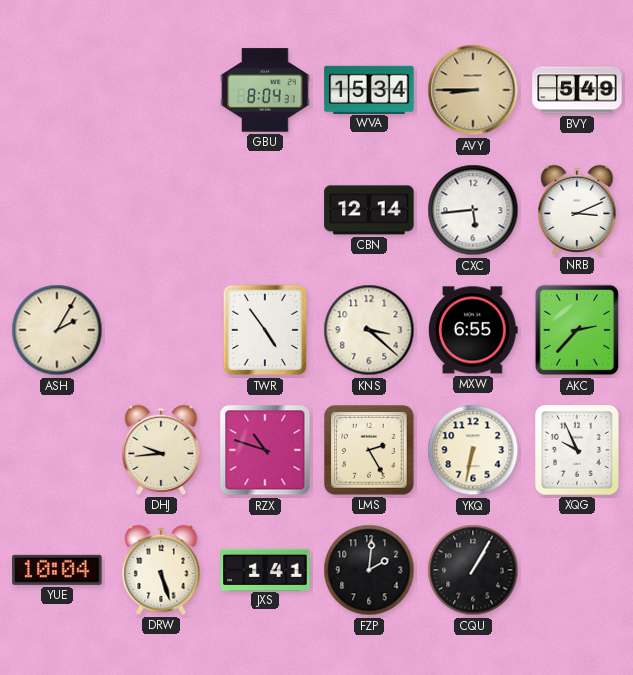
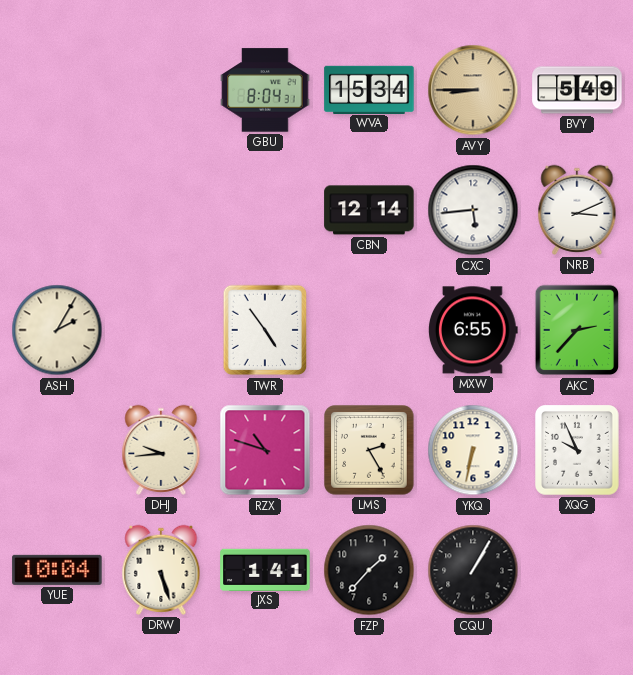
KNS: 3:22 -> none
FZP: 2:01 -> 1:37
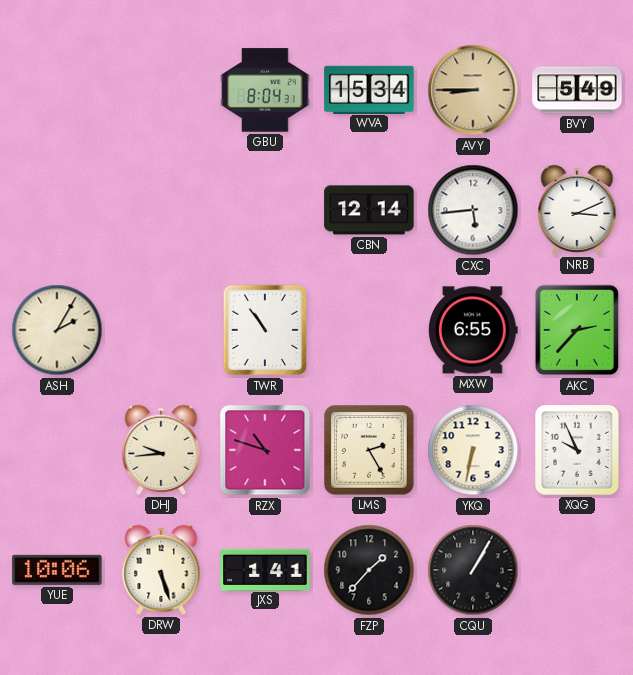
TWR: 4:54 -> 10:54
YUE: 10:04 -> 10:06
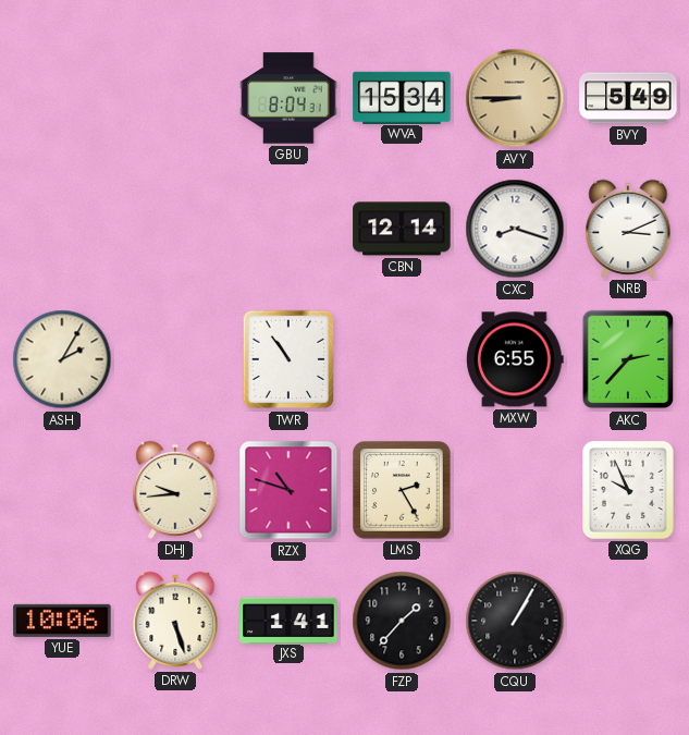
CXC: 5:44 -> 8:18
YKQ: 6:32 -> none
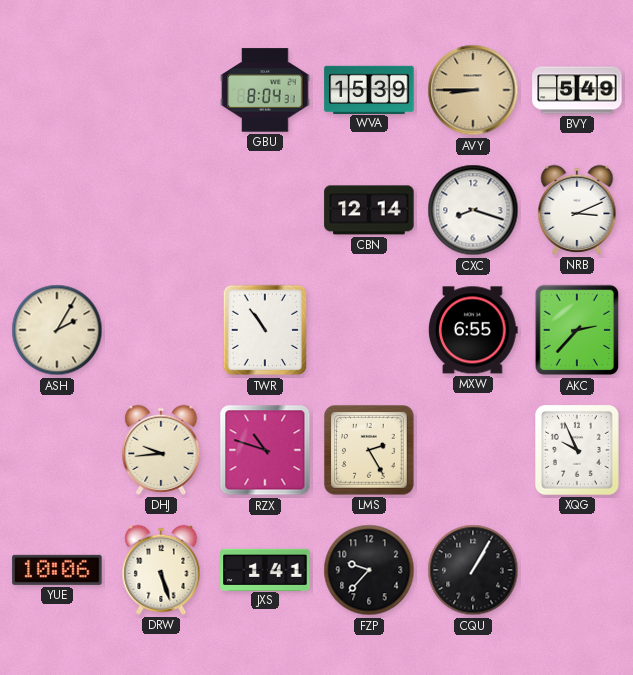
WVA: 15:34 -> 15:39
FZP: 1:37 -> 9:37
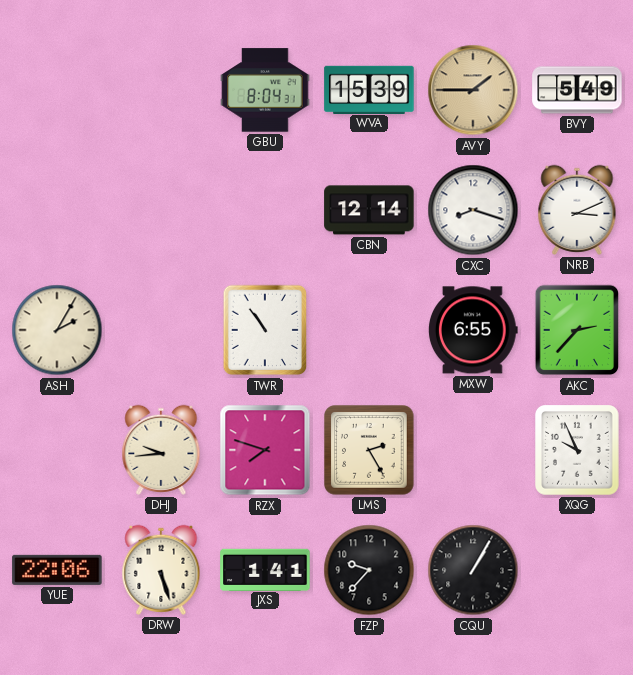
AVY: 8:45 -> 1:45
RZX: 10:48 -> 7:48
YUE: 10:06 -> 22:06
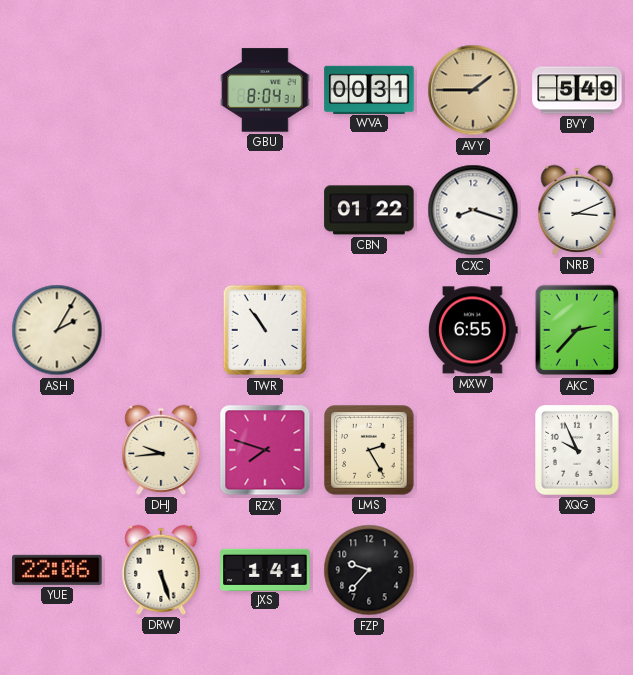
WVA: 15:39 -> 00:31
CBN: 12:14 -> 01:22
CQU: 1:05 -> none
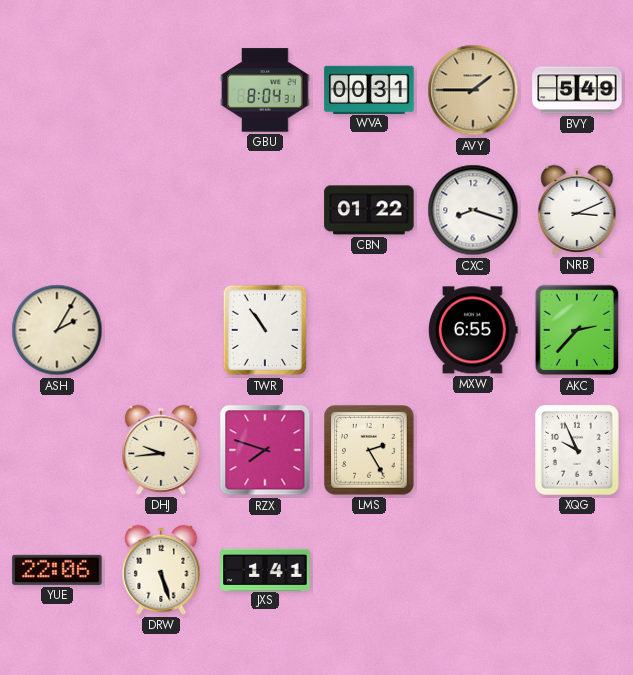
FZP: 9:37 -> none
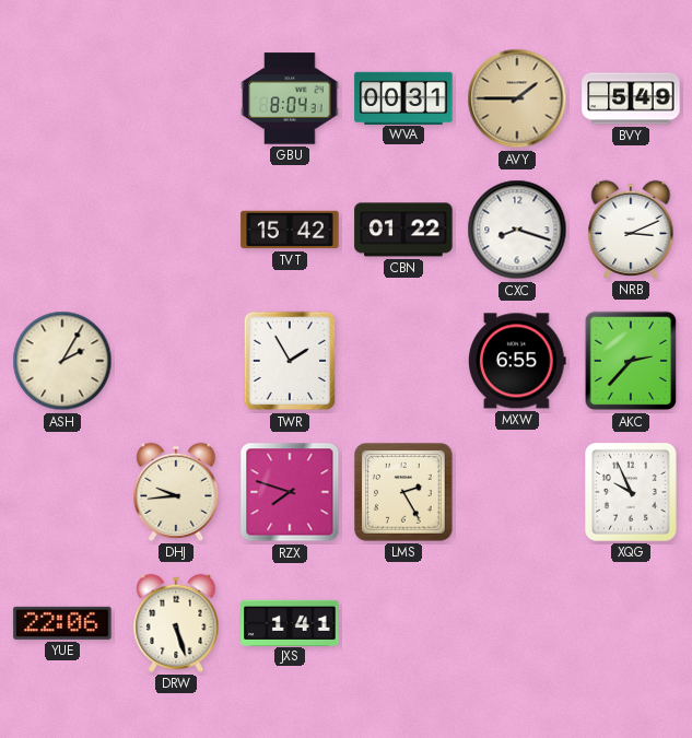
TVT: none -> 15:42
TWR: 10:54 -> 1:55
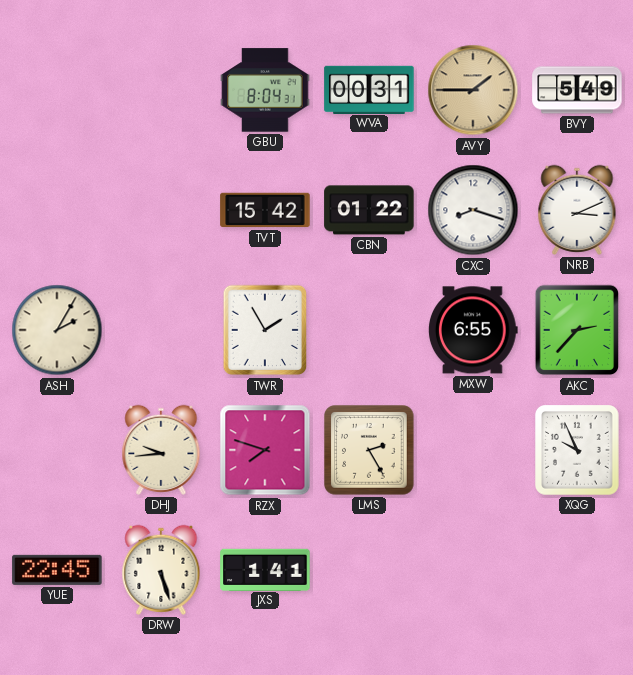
YUE: 22:06 -> 22:45
